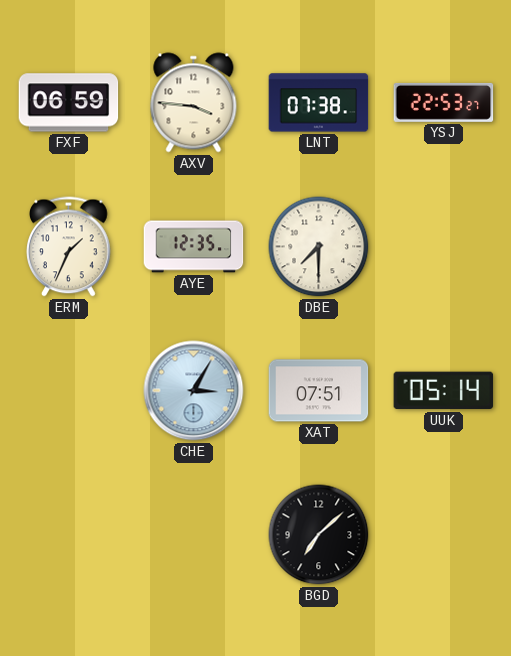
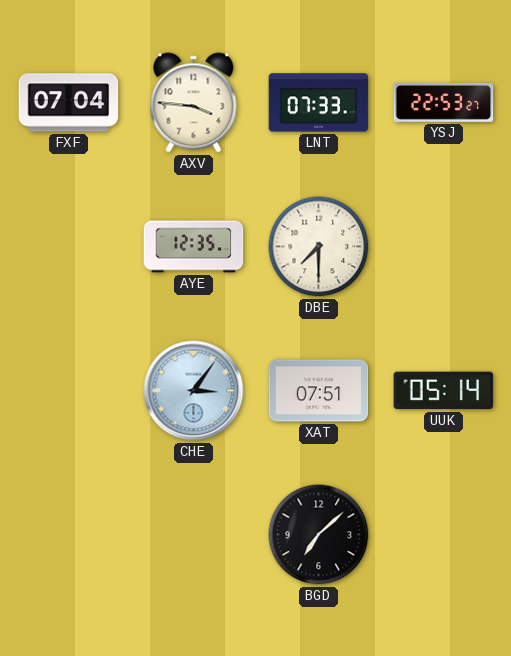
FXF: 06:59 -> 07:04
LNT: 07:38 -> 07:33
ERM: 1:34 -> none
CHE: 3:05 -> 3:06
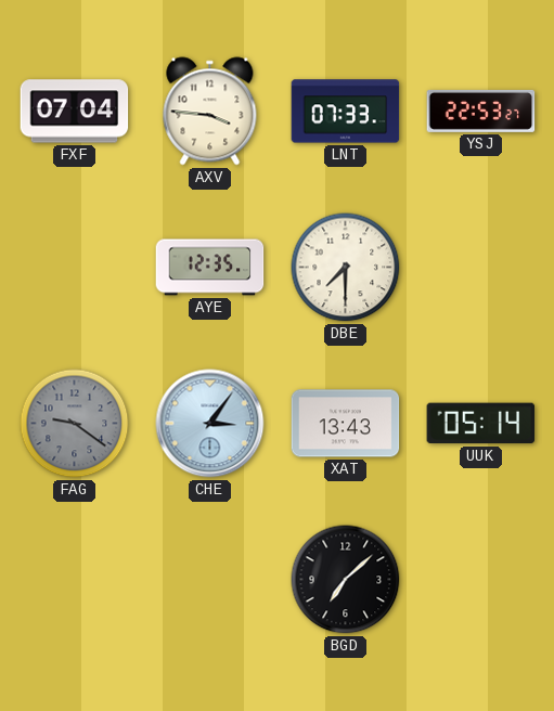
FAG: none -> 9:21
XAT: 07:51 -> 13:43
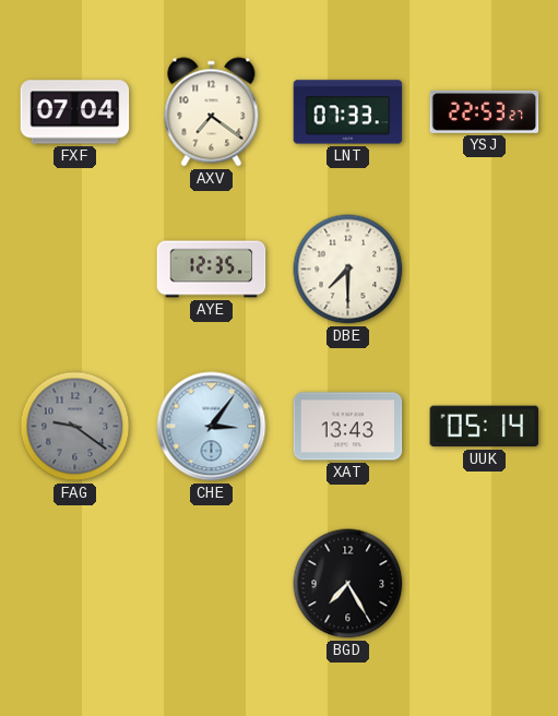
AXV: 3:46 -> 7:21
BGD: 7:08 -> 7:25
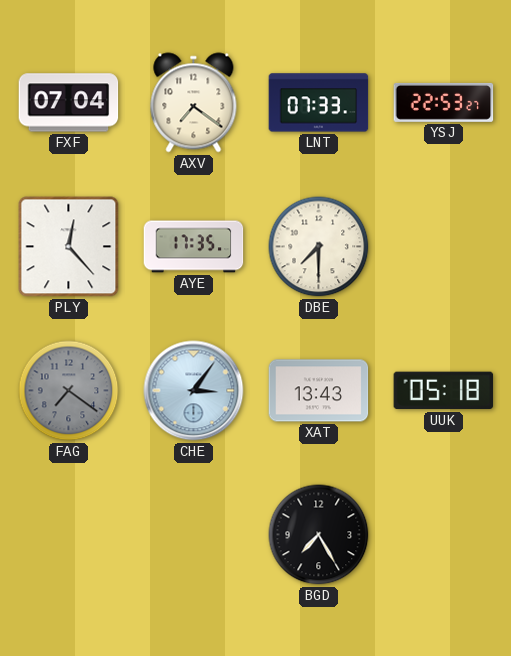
PLY: none -> 12:23
AYE: 12:35 -> 17:35
FAG: 9:21 -> 7:21
UUK: 05:14 -> 05:18
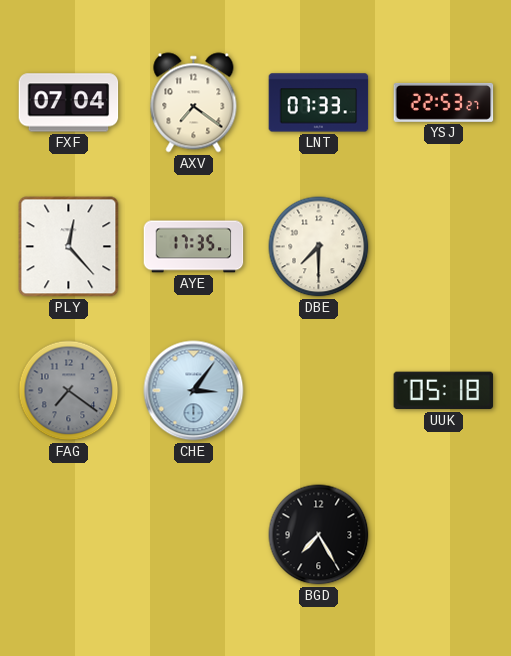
XAT: 13:43 -> none
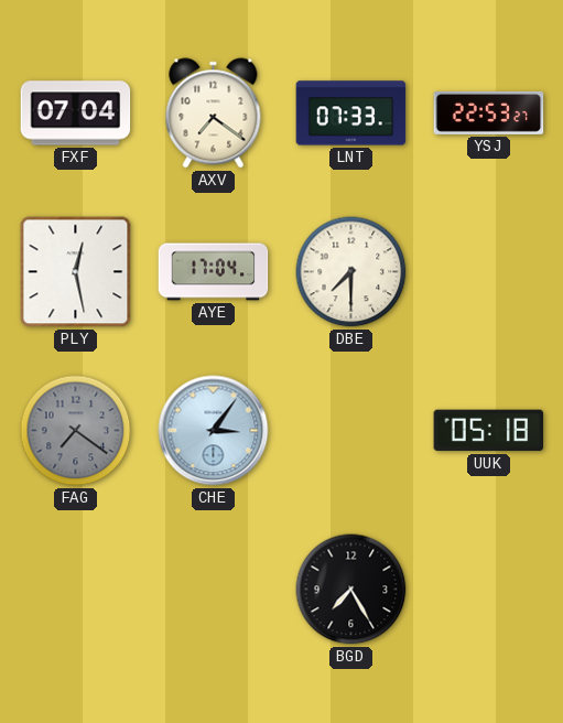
PLY: 12:23 -> 12:28
AYE: 17:35 -> 17:04
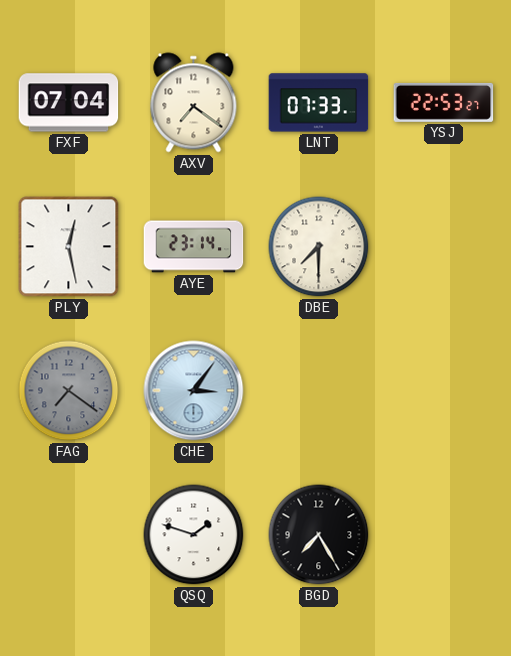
AYE: 17:04 -> 23:14
UUK: 05:18 -> none
QSQ: none -> 1:48
